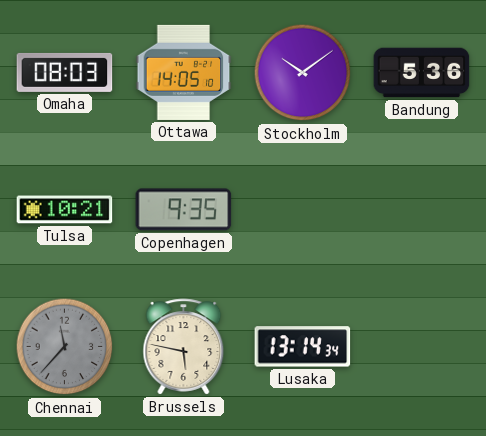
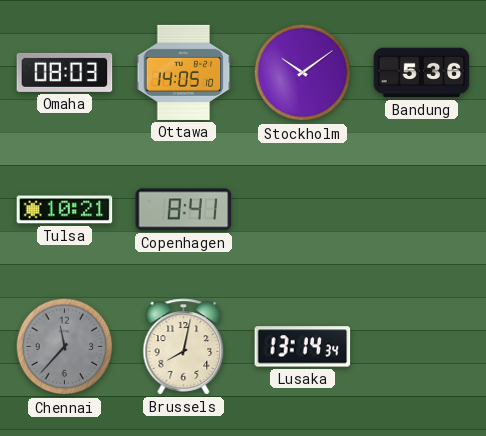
Copenhagen: 9:35 -> 8:41
Brussels: 5:47 -> 8:02
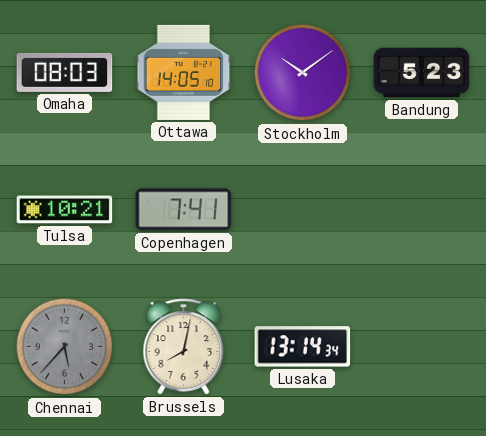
Bandung: 5:36 -> 5:23
Copenhagen: 8:41 -> 7:41
Chennai: 11:37 -> 5:37
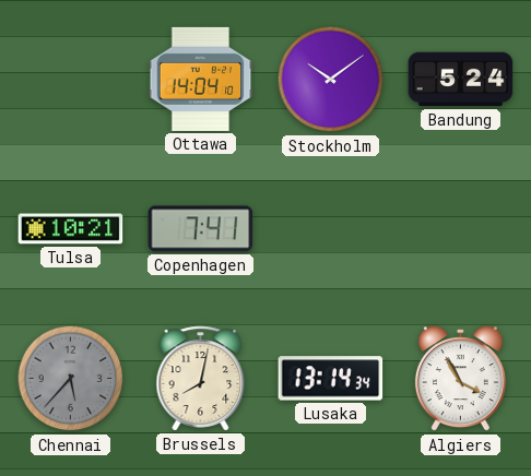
Omaha: 08:03 -> none
Ottawa: 14:05 -> 14:04
Bandung: 5:23 -> 5:24
Algiers: none -> 3:55
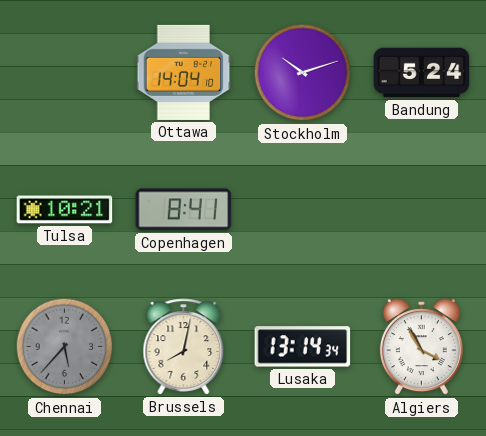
Stockholm: 10:09 -> 10:12
Copenhagen: 7:41 -> 8:41
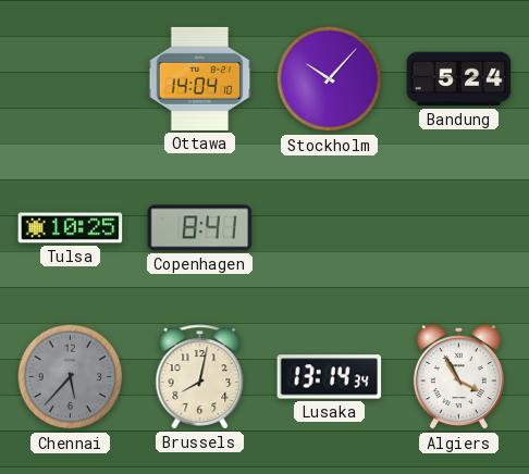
Stockholm: 10:12 -> 10:07
Tulsa: 10:21 -> 10:25
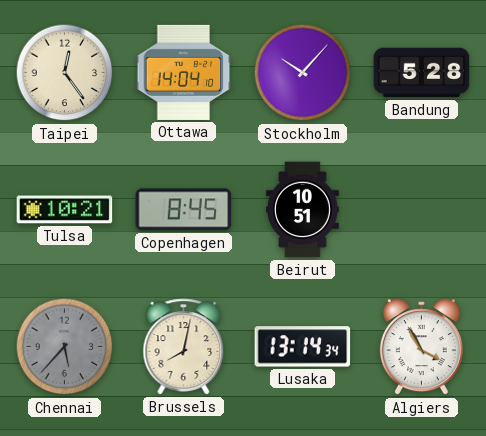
Taipei: none -> 12:24
Bandung: 5:24 -> 5:28
Tulsa: 10:25 -> 10:21
Copenhagen: 8:41 -> 8:45
Beirut: none -> 10:51
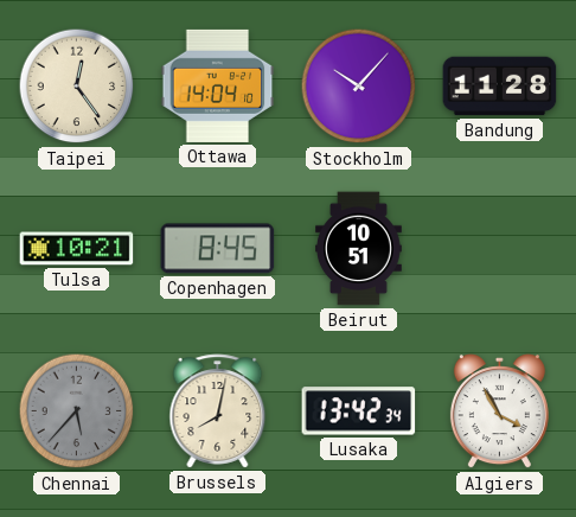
Bandung: 5:28 -> 11:28
Lusaka: 13:14 -> 13:42
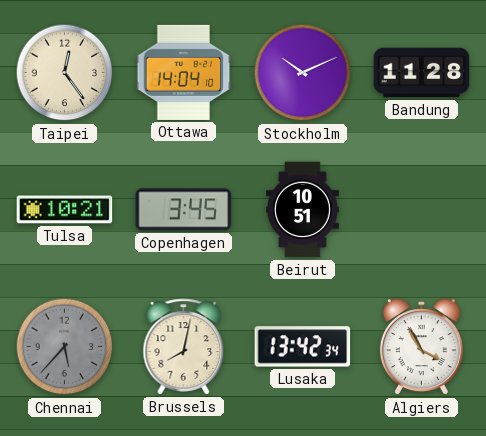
Stockholm: 10:07 -> 10:11
Copenhagen: 8:45 -> 3:45
